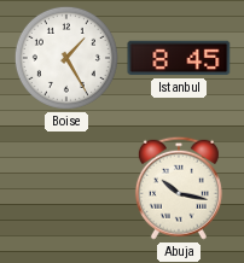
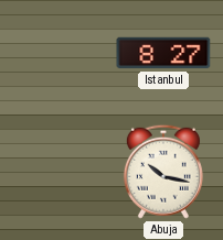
Boise: 1:25 -> none
Istanbul: 8:45 -> 8:27
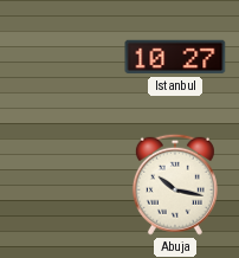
Istanbul: 8:27 -> 10:27
